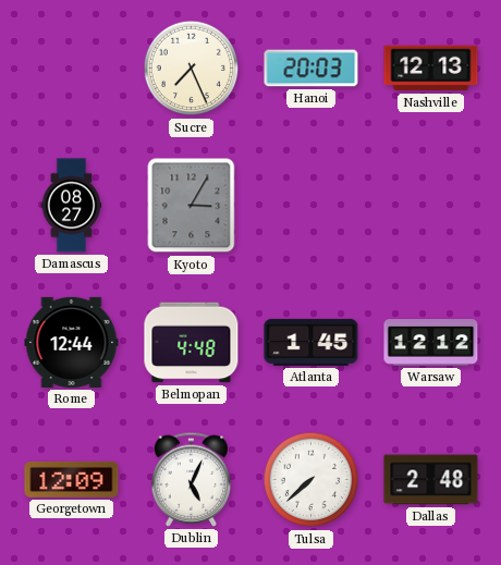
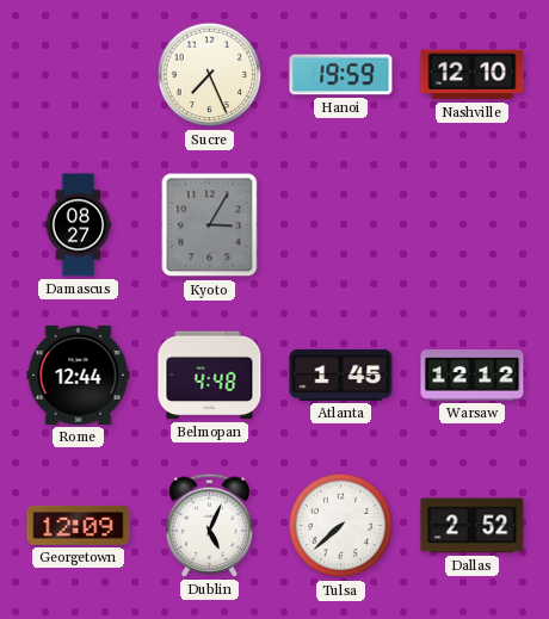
Hanoi: 20:03 -> 19:59
Nashville: 12:13 -> 12:10
Dallas: 2:48 -> 2:52
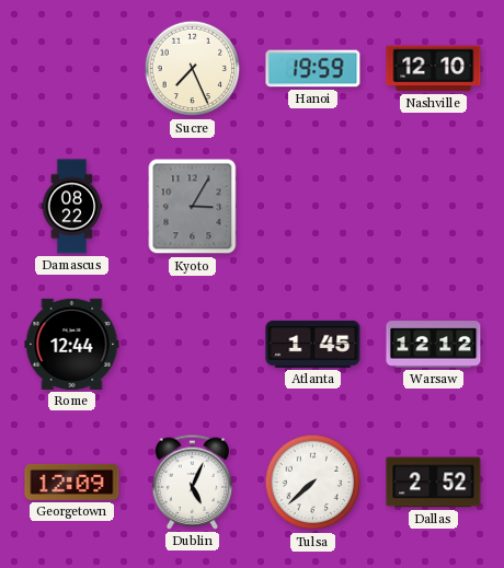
Damascus: 08:27 -> 08:22
Belmopan: 4:48 -> none
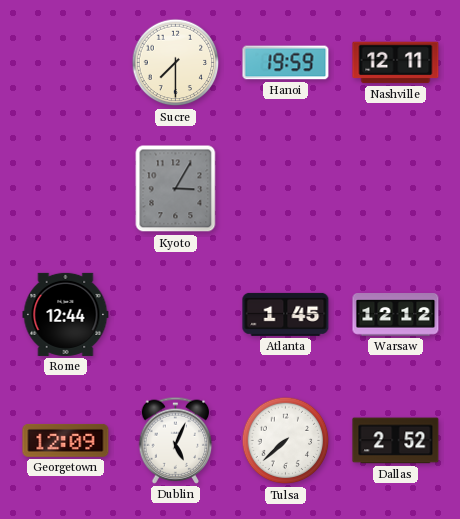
Sucre: 7:26 -> 7:30
Nashville: 12:10 -> 12:11
Damascus: 08:22 -> none
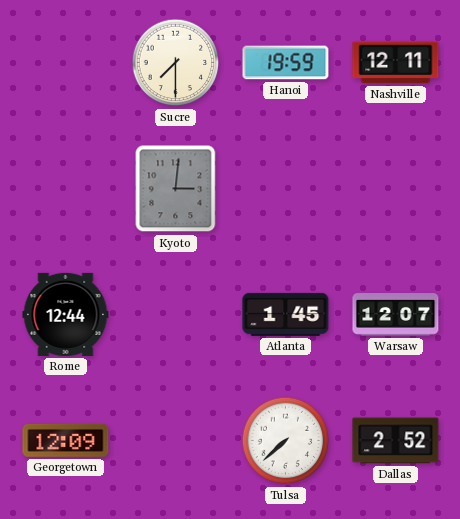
Kyoto: 3:05 -> 3:01
Warsaw: 12:12 -> 12:07
Dublin: 5:04 -> none
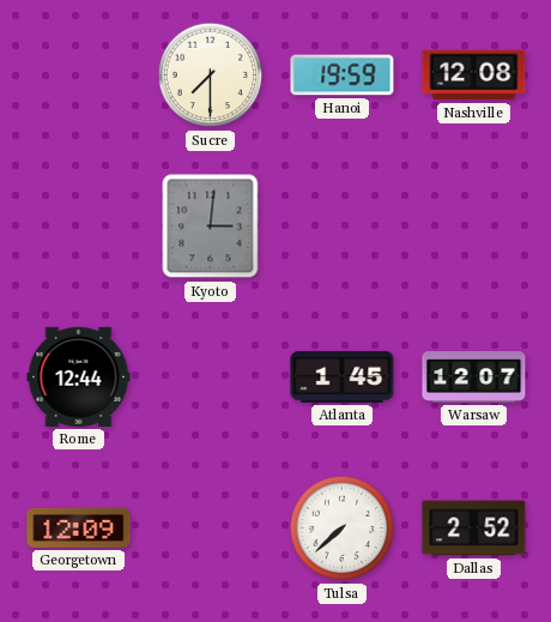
Nashville: 12:11 -> 12:08
